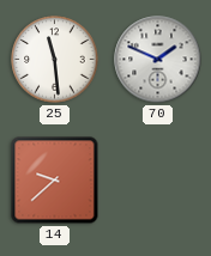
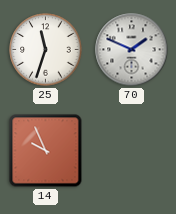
25: 11:29 -> 11:33
14: 9:38 -> 9:56
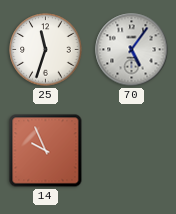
70: 1:49 -> 5:06
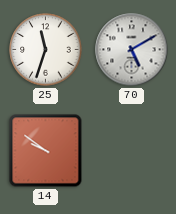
70: 5:06 -> 5:10
14: 9:56 -> 9:51
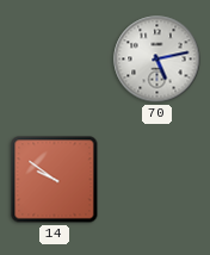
25: 11:33 -> none
70: 5:10 -> 5:13
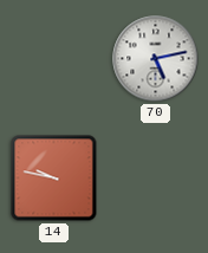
14: 9:51 -> 9:47
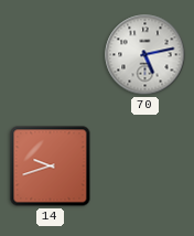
14: 9:47 -> 9:42
